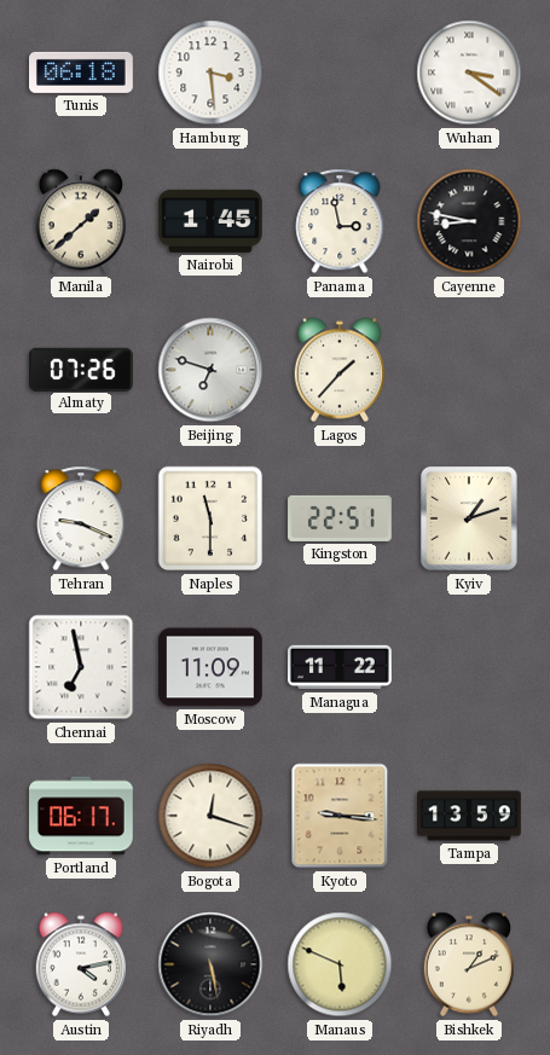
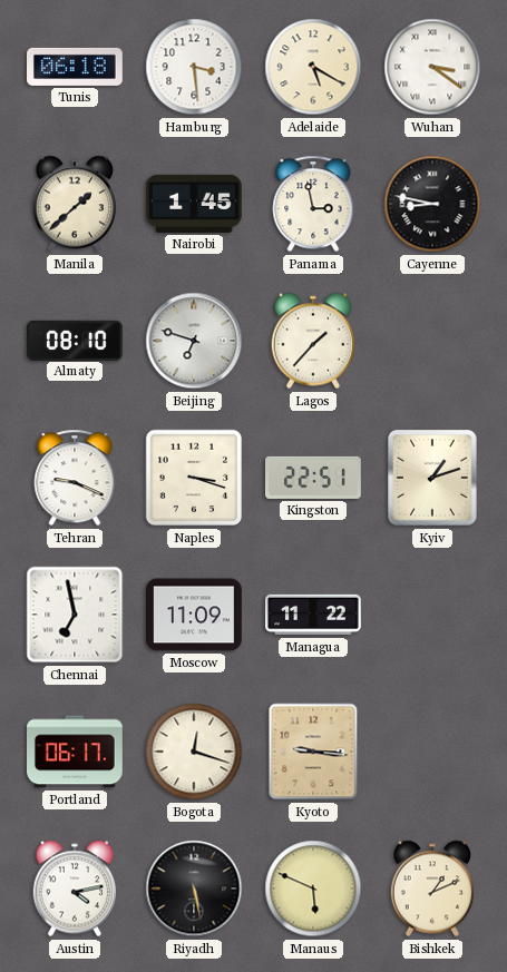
Adelaide: none -> 5:20
Almaty: 07:26 -> 08:10
Naples: 11:30 -> 3:18
Tampa: 13:59 -> none
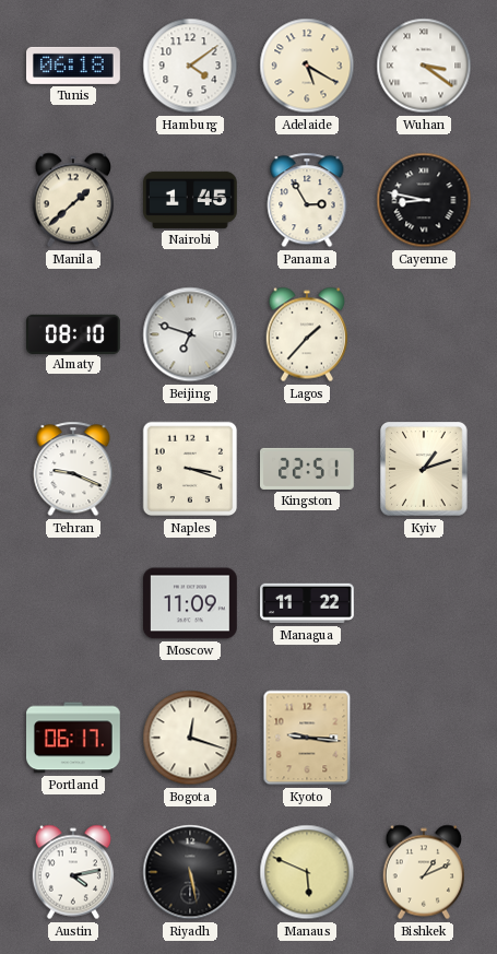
Hamburg: 3:29 -> 4:09
Panama: 2:58 -> 2:55
Chennai: 6:58 -> none
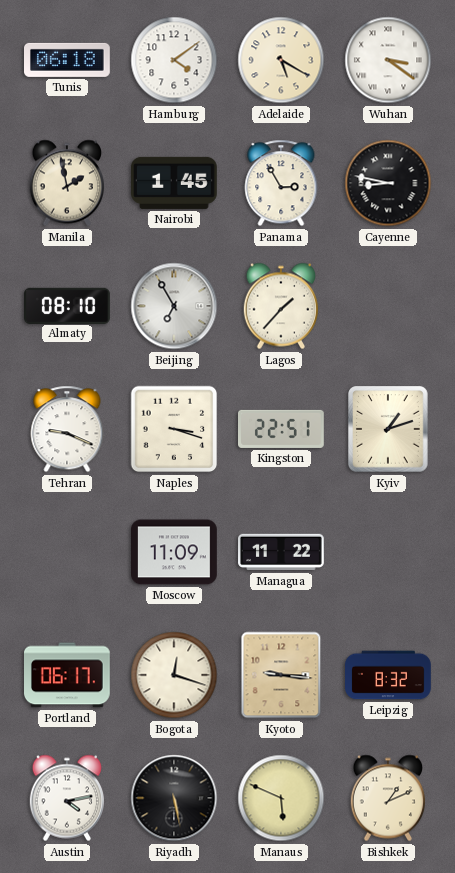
Manila: 1:38 -> 1:58
Beijing: 6:48 -> 6:55
Leipzig: none -> 8:32
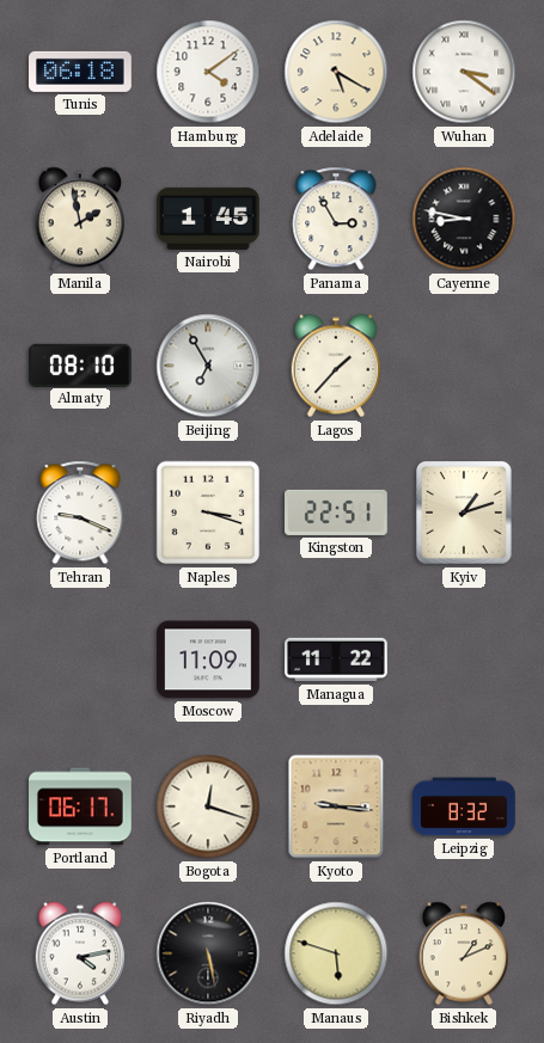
Manaus: 5:49 -> 5:48
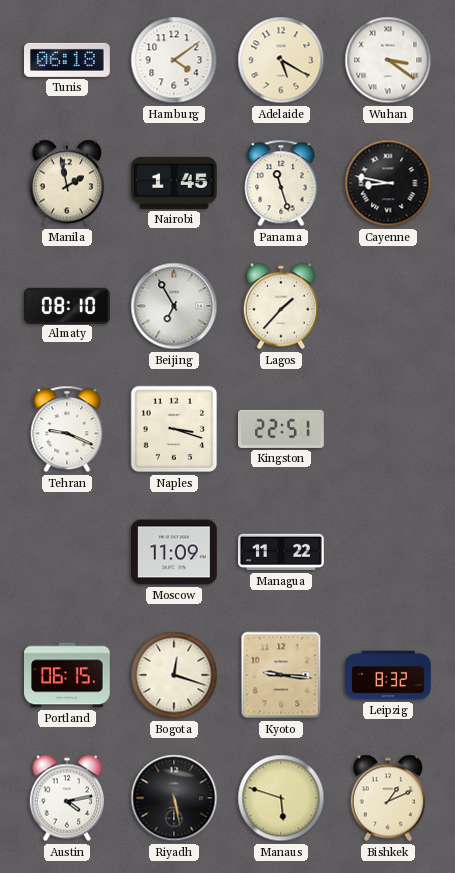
Panama: 2:55 -> 11:27
Kyiv: 1:12 -> none
Portland: 06:17 -> 06:15
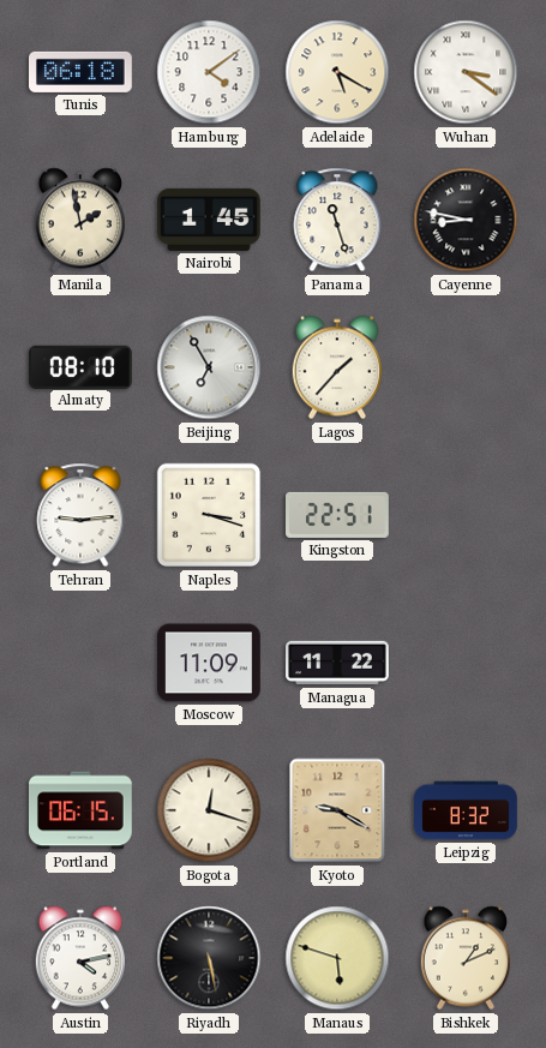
Tehran: 9:19 -> 9:14
Kyoto: 9:16 -> 9:20
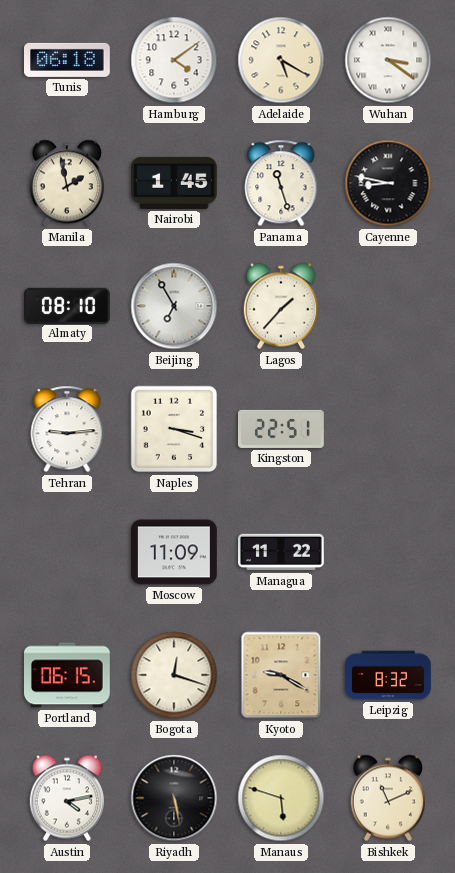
Bishkek: 1:11 -> 11:11
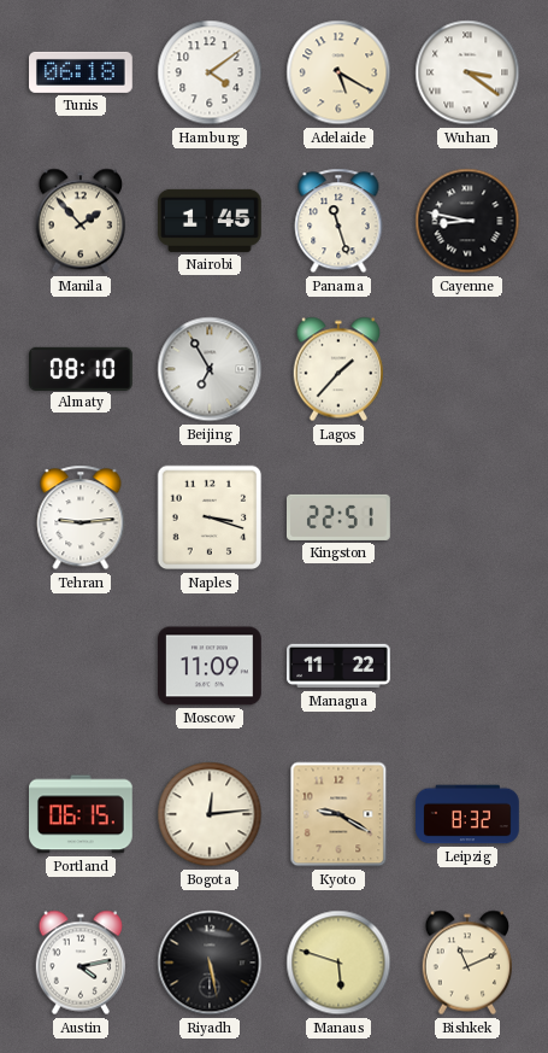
Manila: 1:58 -> 1:53
Bogota: 12:18 -> 12:14
